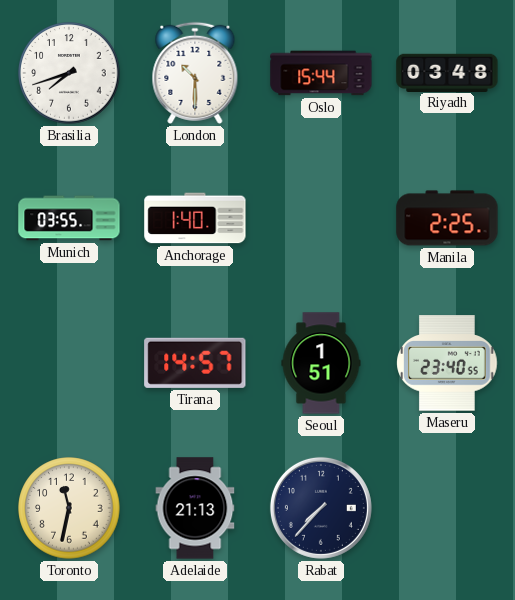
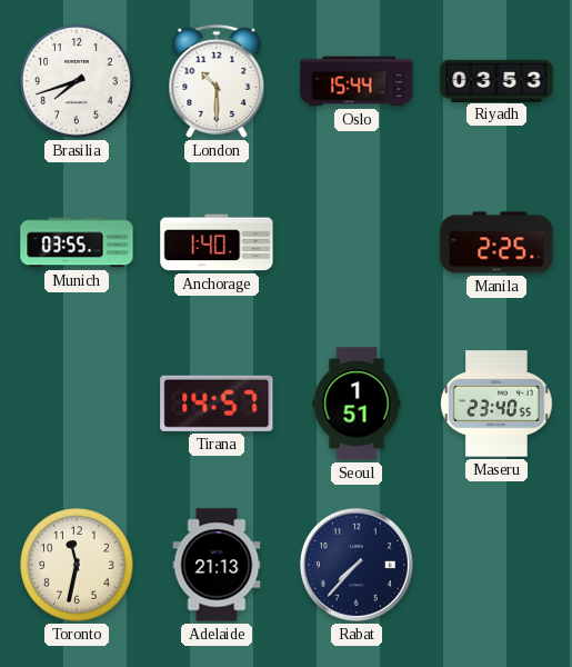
Riyadh: 03:48 -> 03:53
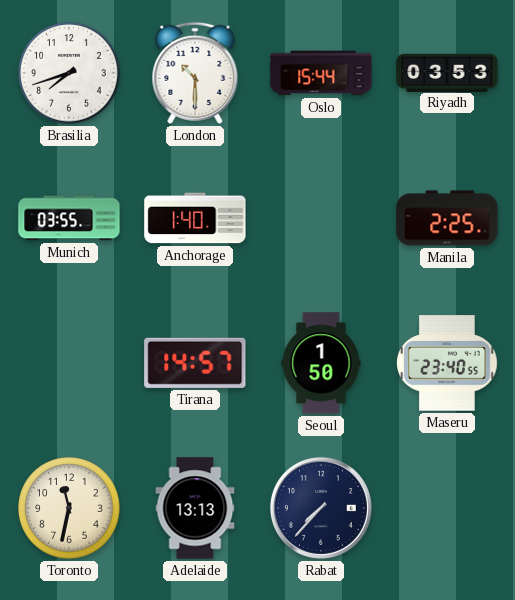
Seoul: 1:51 -> 1:50
Adelaide: 21:13 -> 13:13
